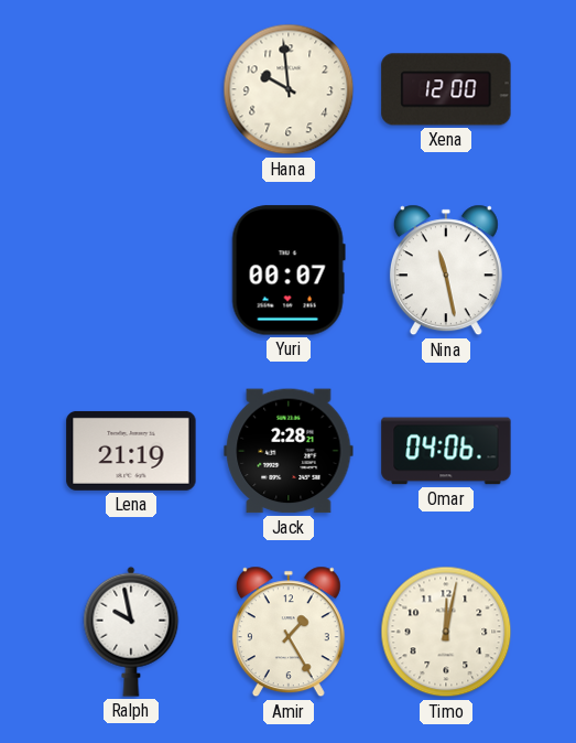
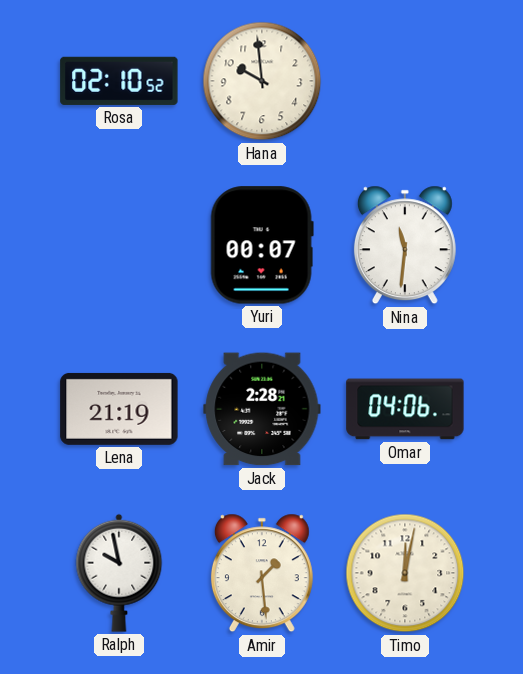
Rosa: none -> 02:10
Xena: 12:00 -> none
Nina: 11:28 -> 11:31
Amir: 1:25 -> 1:29
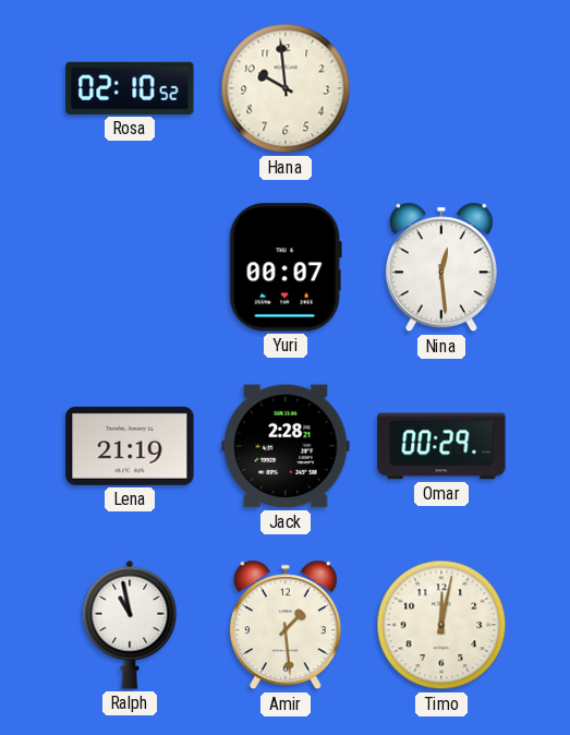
Nina: 11:31 -> 12:29
Omar: 04:06 -> 00:29
Ralph: 9:58 -> 10:58
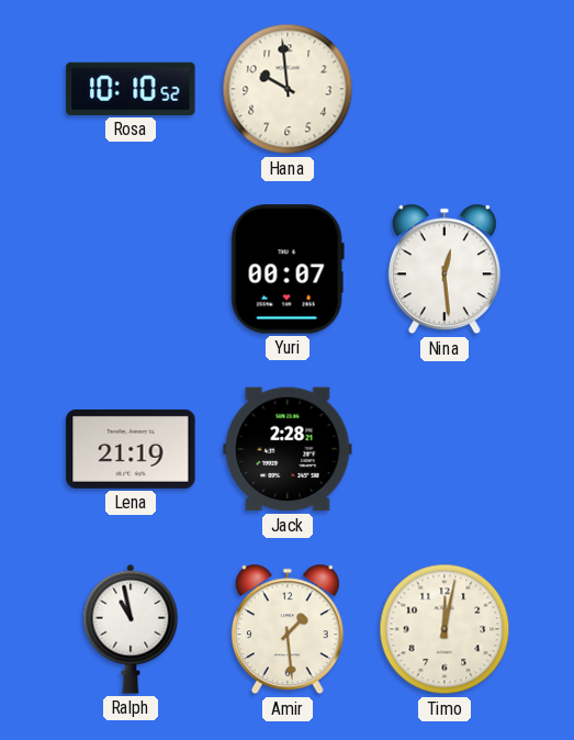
Rosa: 02:10 -> 10:10
Omar: 00:29 -> none
